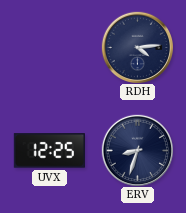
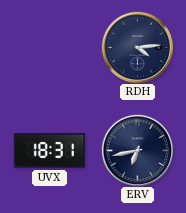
UVX: 12:25 -> 18:31
ERV: 8:33 -> 6:43
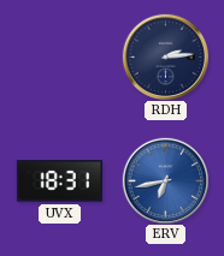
RDH: 4:14 -> 2:14
ERV dial: navy -> blue
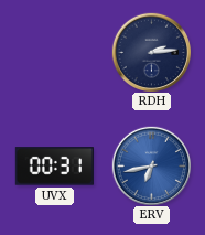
UVX: 18:31 -> 00:31
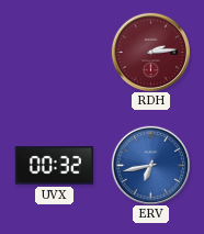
RDH dial: navy -> burgundy
UVX: 00:31 -> 00:32
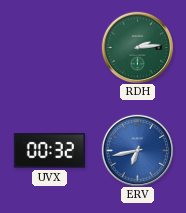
RDH dial: burgundy -> green
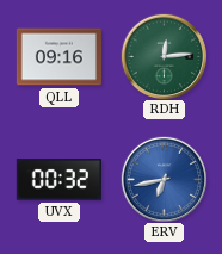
QLL: none -> 09:16
RDH: 2:14 -> 12:14
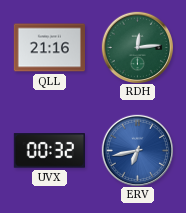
QLL: 09:16 -> 21:16
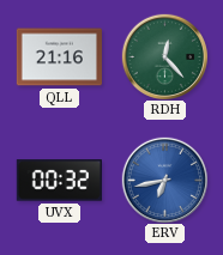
RDH: 12:14 -> 12:23
